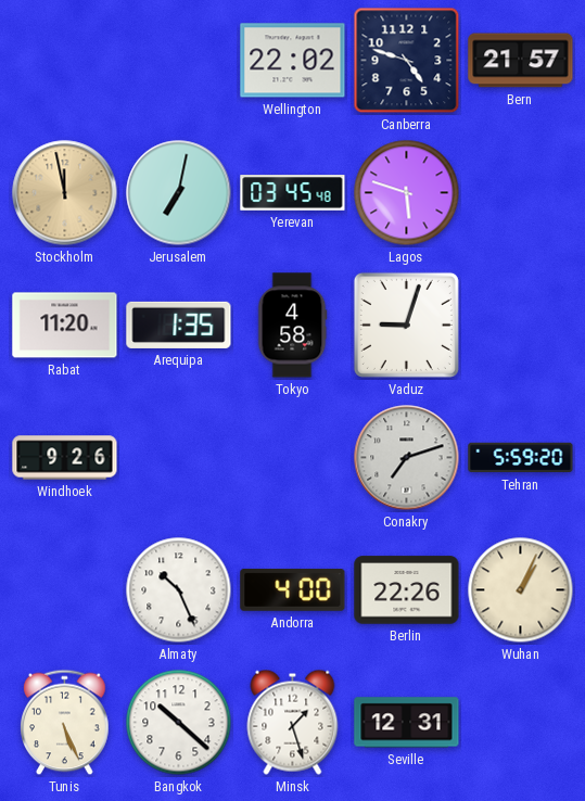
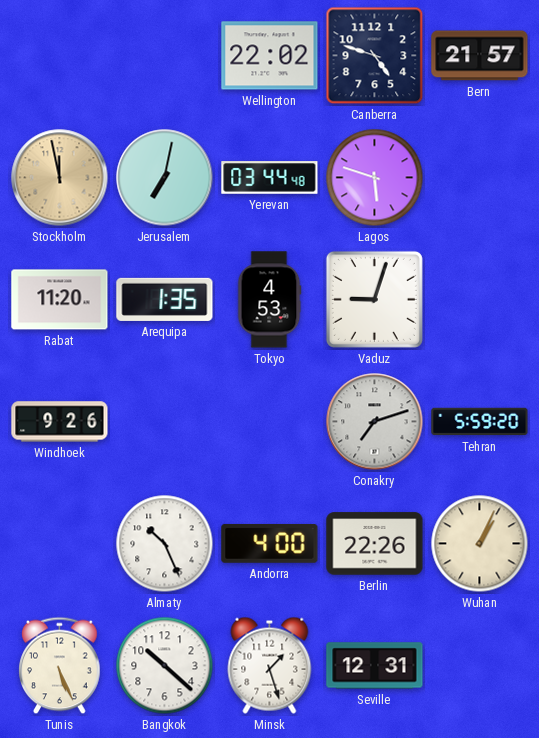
Yerevan: 03:45 -> 03:44
Tokyo: 4:58 -> 4:53
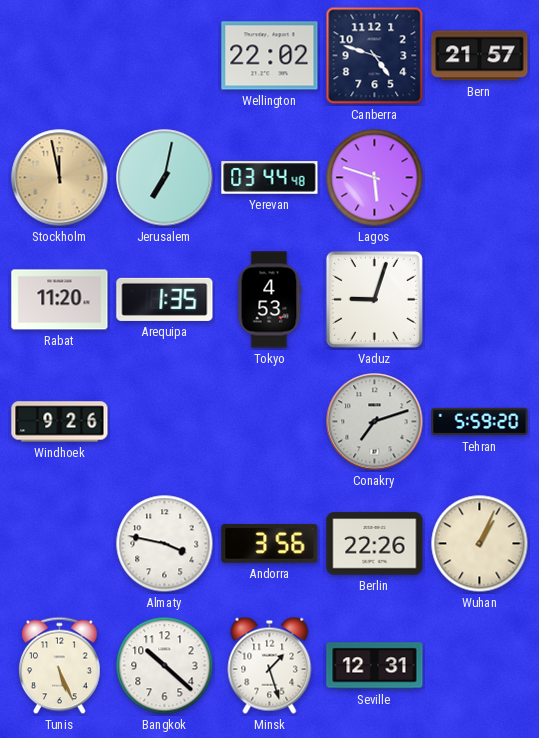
Almaty: 10:26 -> 3:47
Andorra: 4:00 -> 3:56
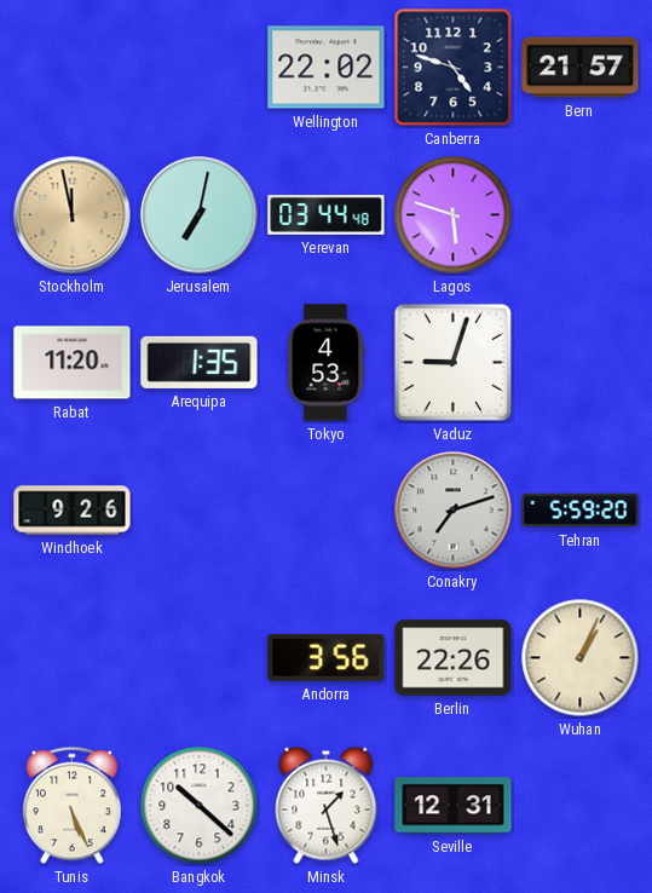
Almaty: 3:47 -> none
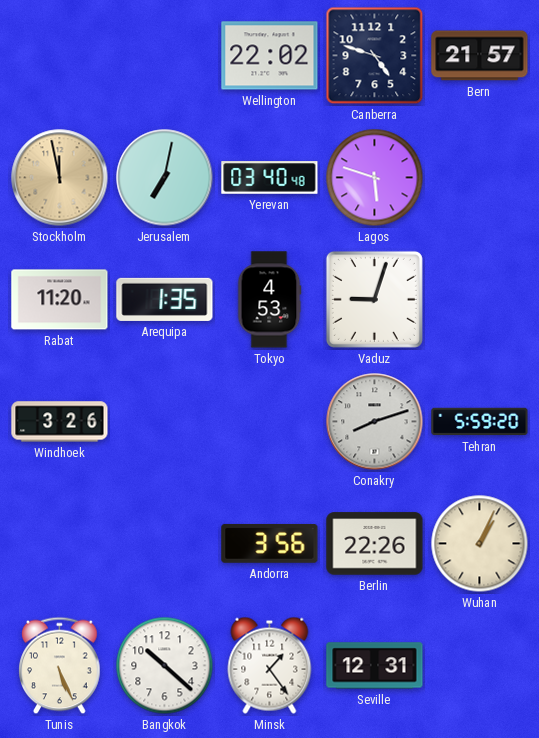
Yerevan: 03:44 -> 03:40
Windhoek: 9:26 -> 3:26
Conakry: 7:12 -> 8:12
Minsk: 1:27 -> 1:24
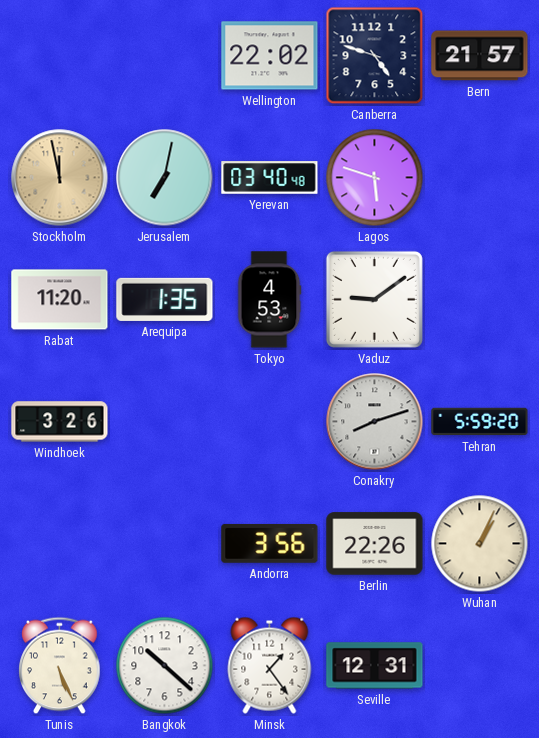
Vaduz: 9:03 -> 9:09
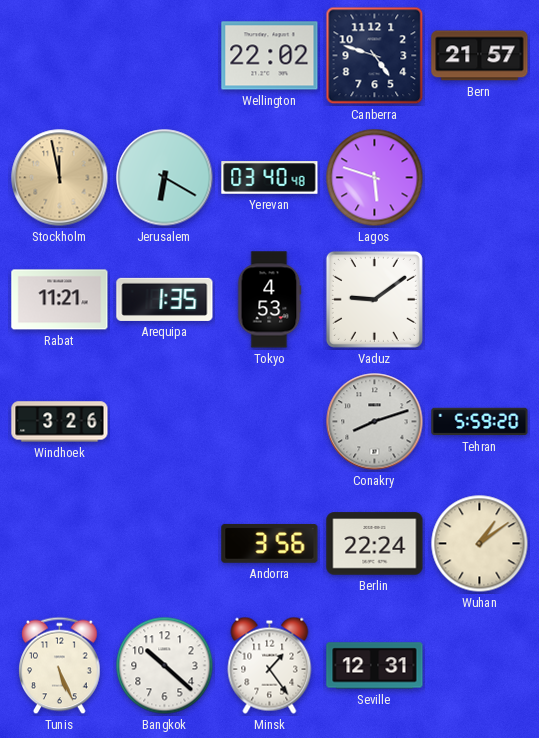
Jerusalem: 7:02 -> 6:20
Rabat: 11:20 -> 11:21
Berlin: 22:26 -> 22:24
Wuhan: 1:04 -> 1:09
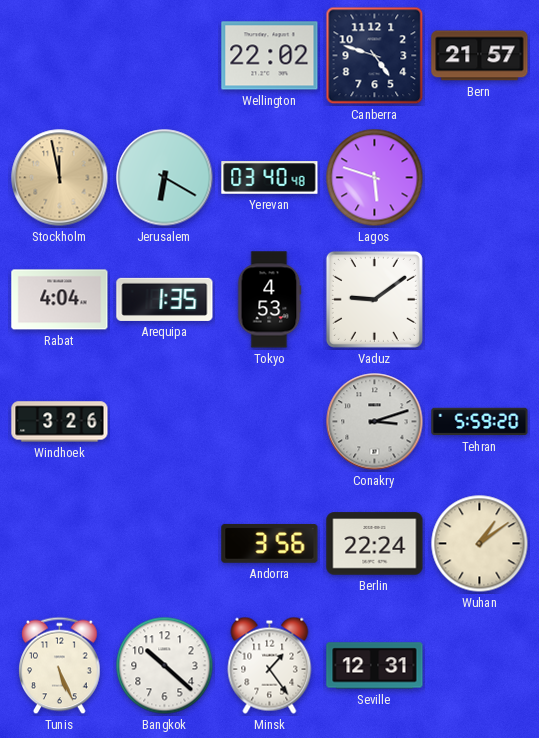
Rabat: 11:21 -> 4:04
Conakry: 8:12 -> 3:12
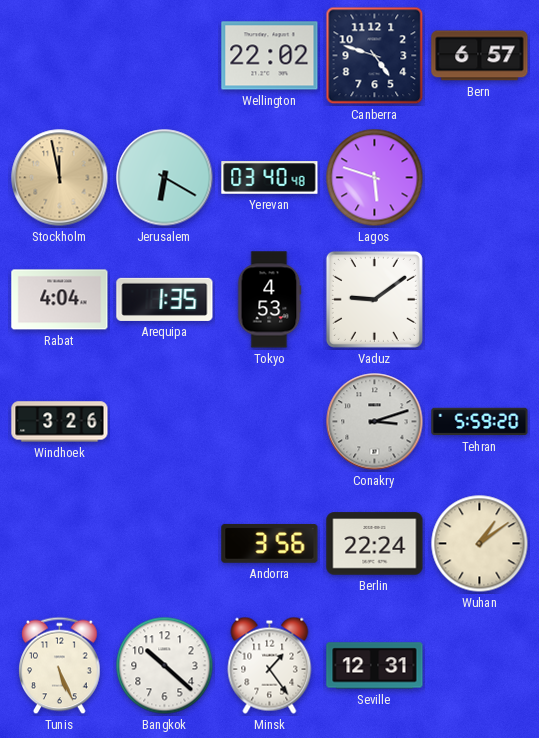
Bern: 21:57 -> 6:57
